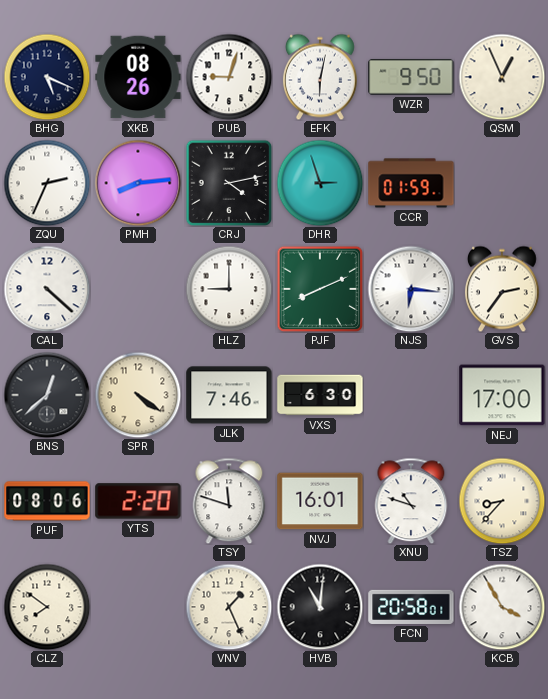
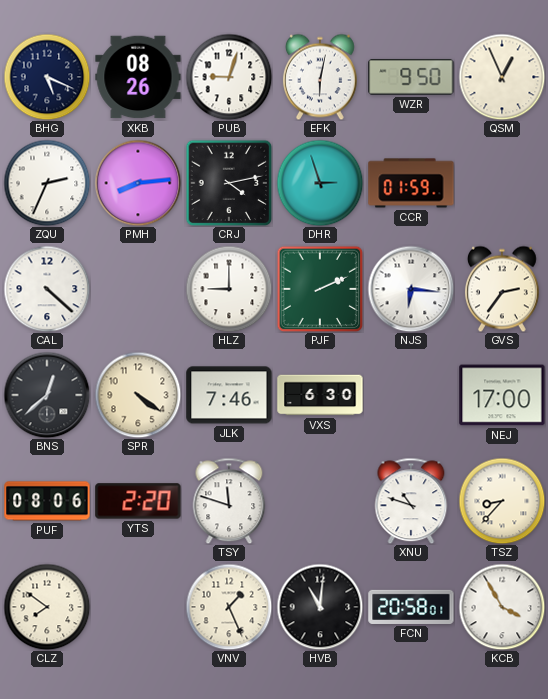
PJF: 8:11 -> 2:11
NVJ: 16:01 -> none
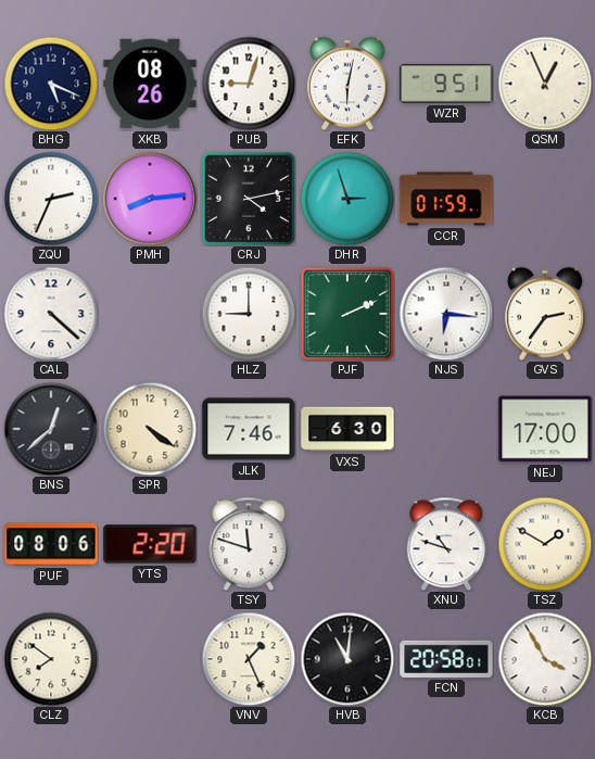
WZR: 9:50 -> 9:51
TSZ: 8:37 -> 1:50
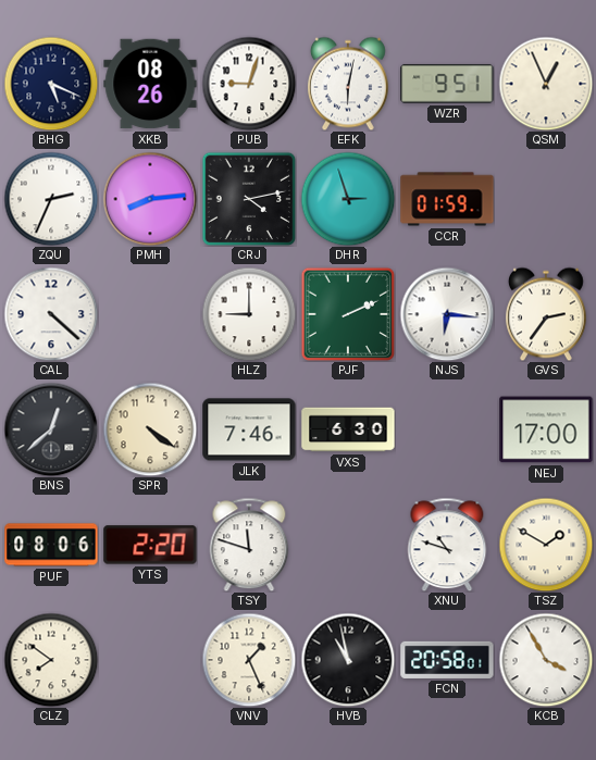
HVB: 11:01 -> 10:58
